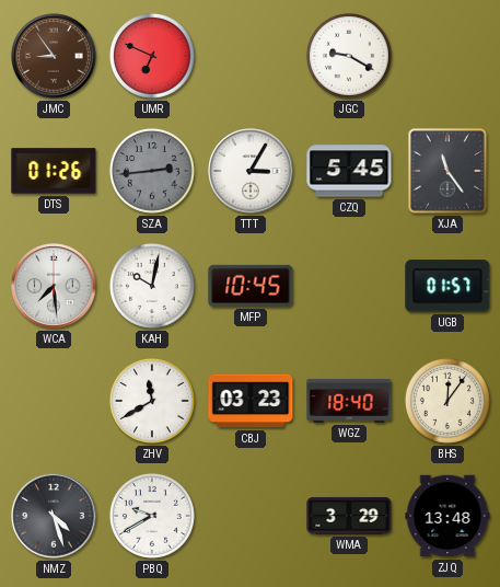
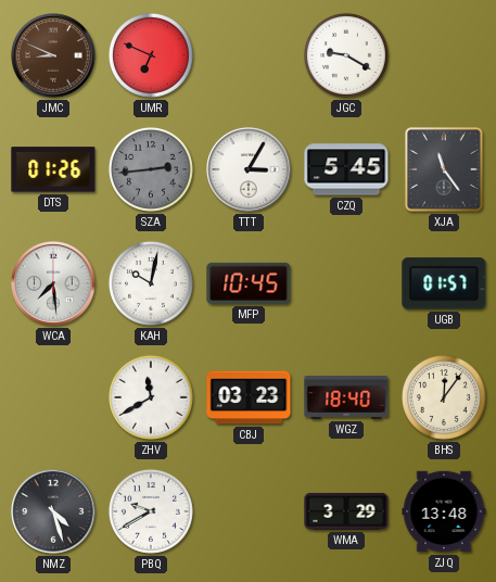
JMC: 8:54 -> 8:49
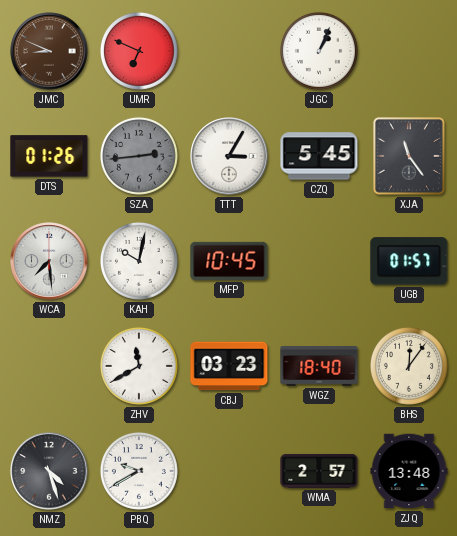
JGC: 9:20 -> 1:04
WMA: 3:29 -> 2:57
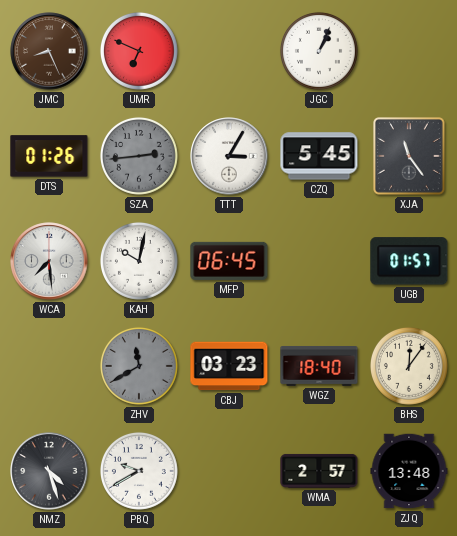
JMC: 8:49 -> 8:26
MFP: 10:45 -> 06:45
ZHV dial: white -> grey
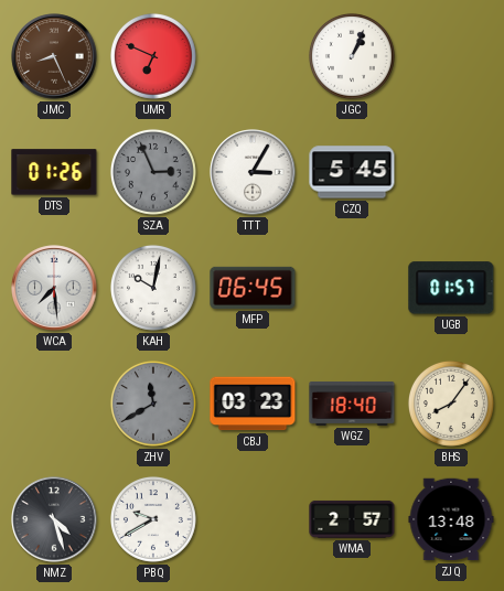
SZA: 2:44 -> 2:56
XJA: 11:24 -> none
BHS: 12:06 -> 8:06
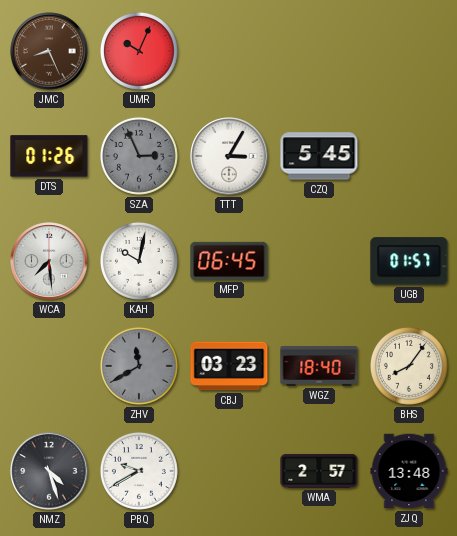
UMR: 6:49 -> 10:04
JGC: 1:04 -> none
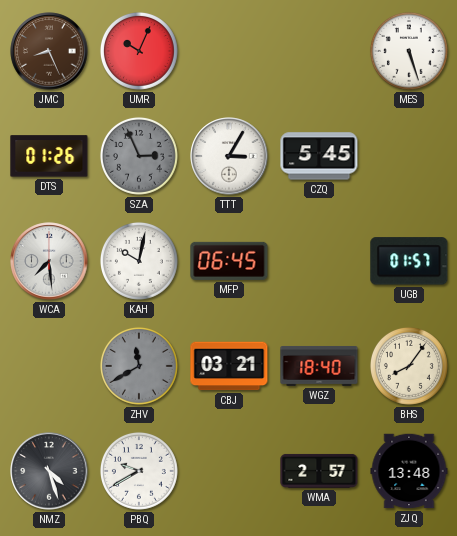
MES: none -> 5:27
CBJ: 03:23 -> 03:21
